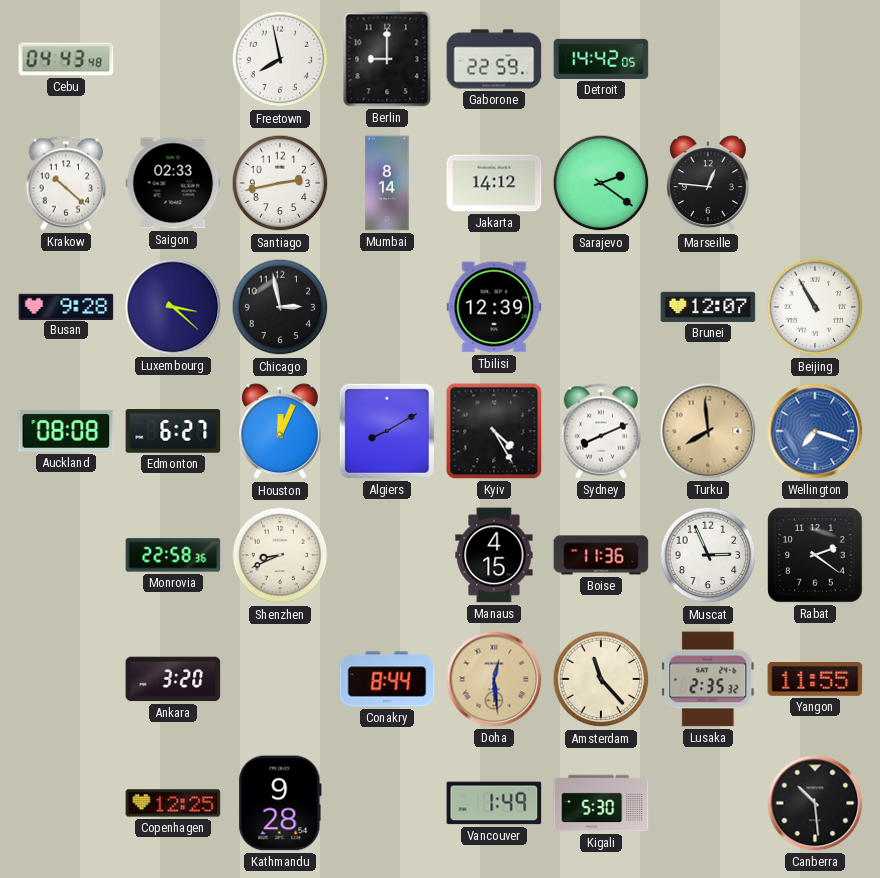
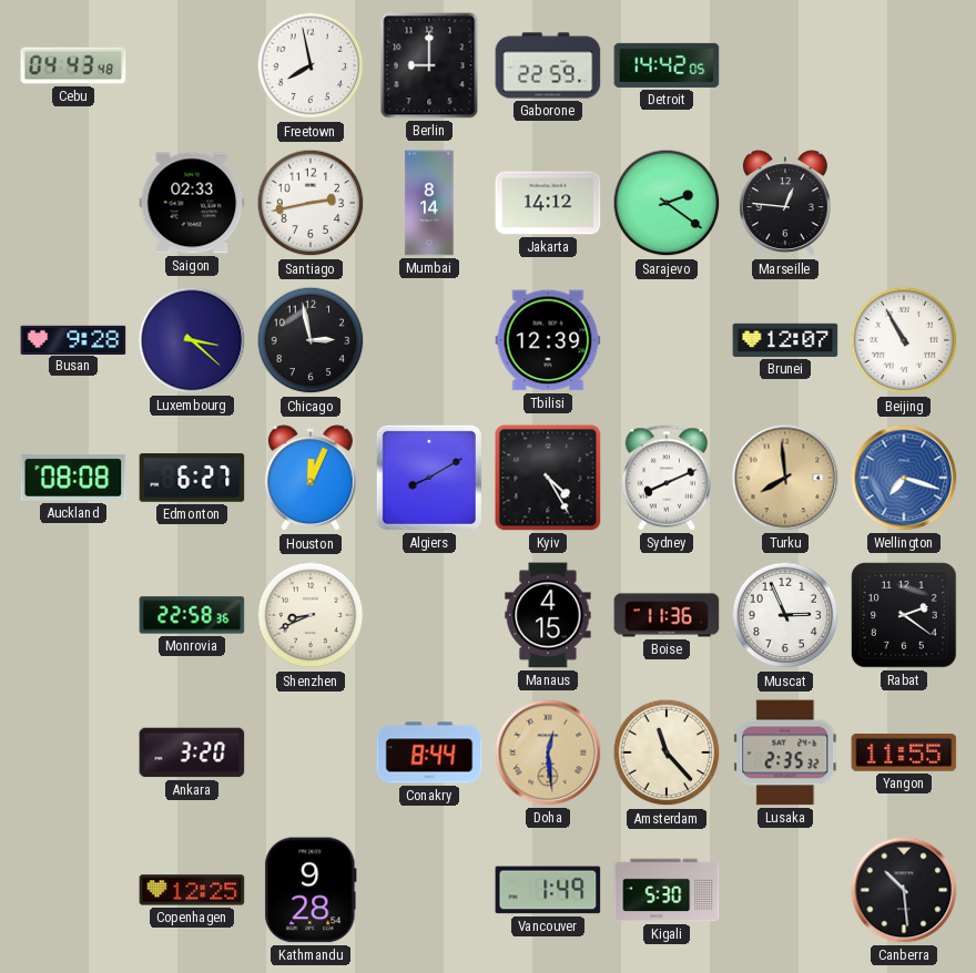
Krakow: 10:22 -> none
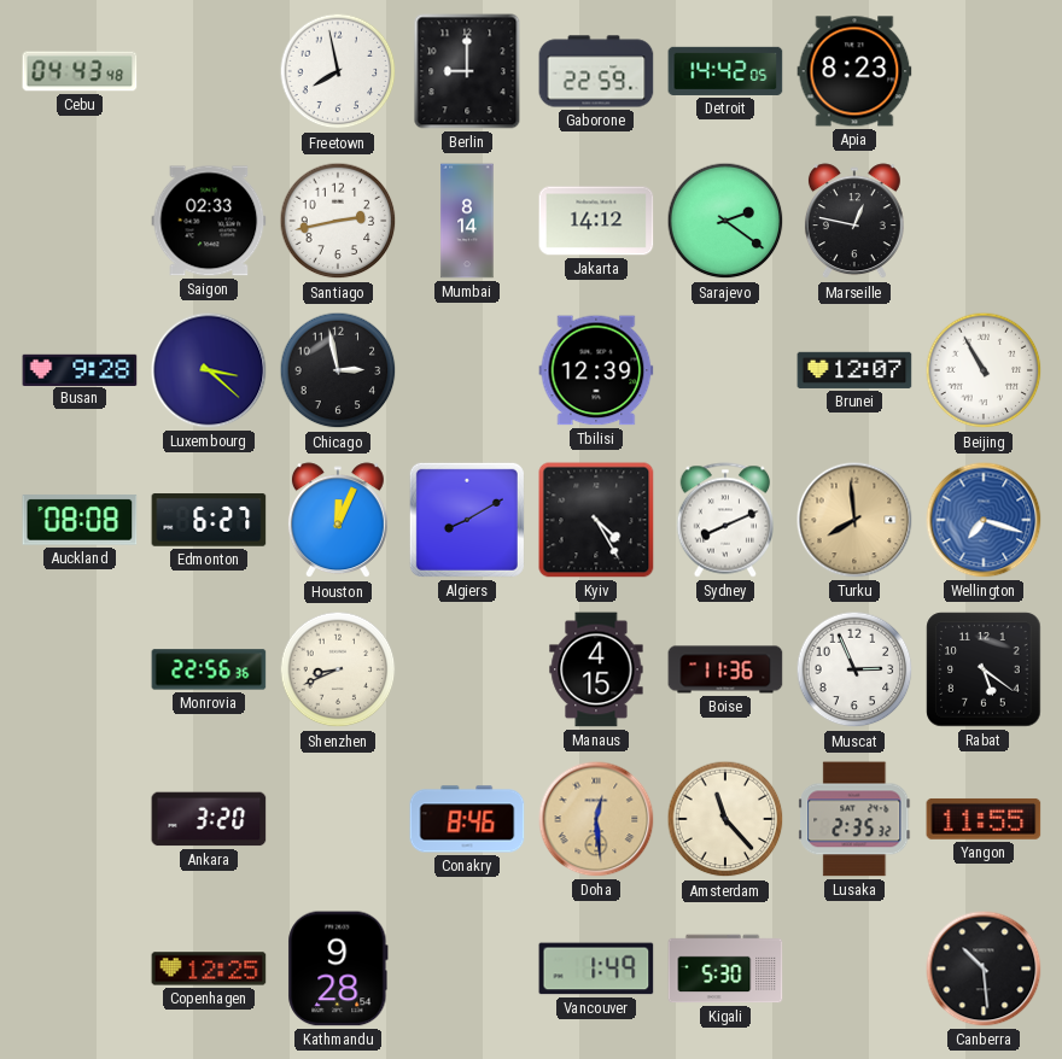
Apia: none -> 8:23
Marseille: 12:46 -> 12:47
Monrovia: 22:58 -> 22:56
Rabat: 2:21 -> 5:21
Conakry: 8:44 -> 8:46
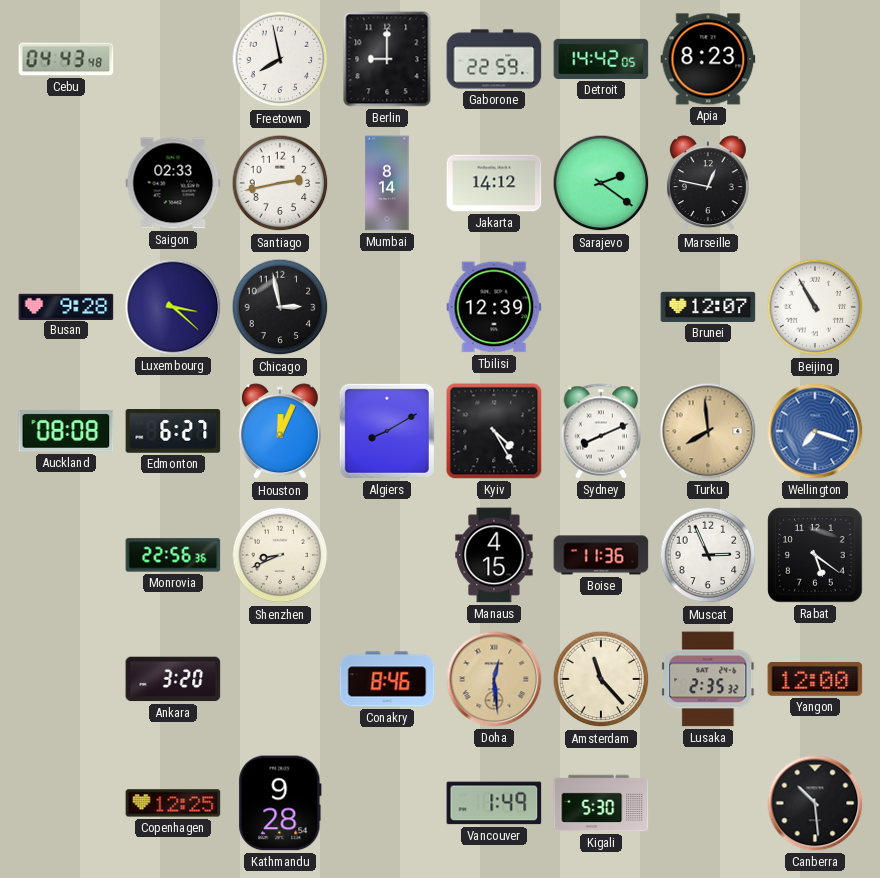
Yangon: 11:55 -> 12:00
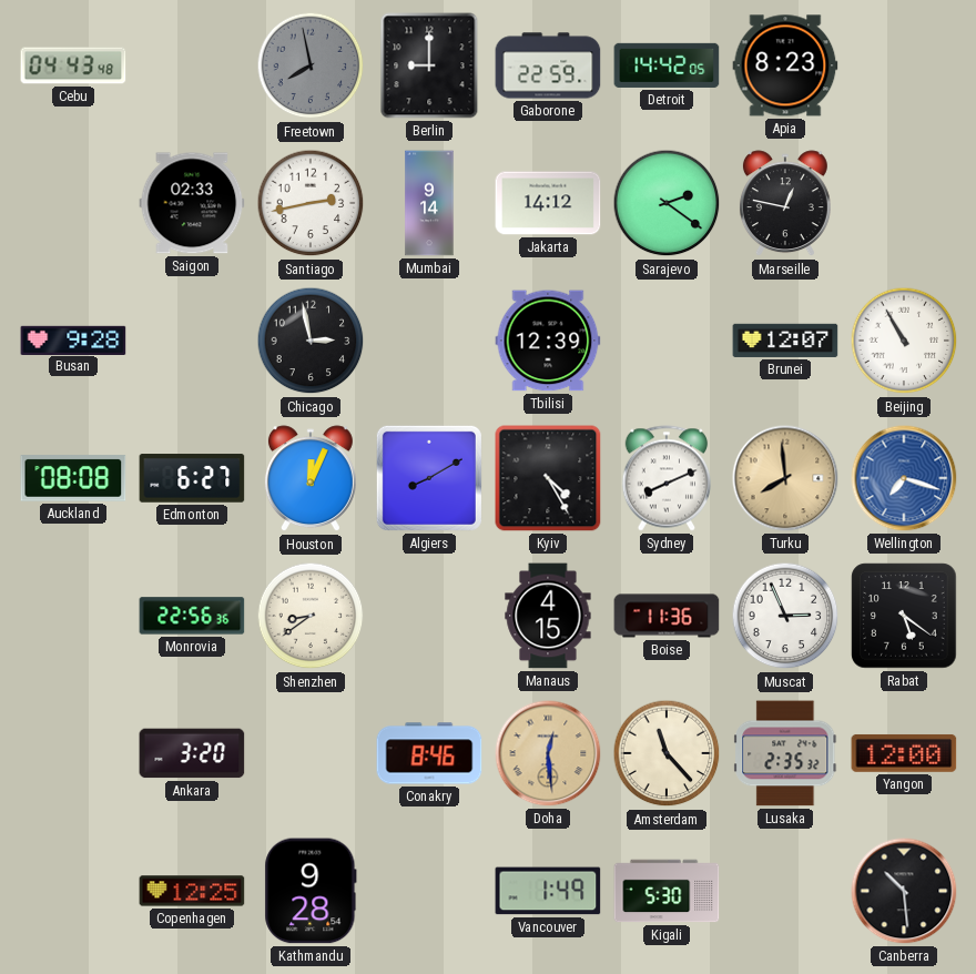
Freetown dial: white -> grey
Mumbai: 8:14 -> 9:14
Luxembourg: 3:22 -> none
Shenzhen: 8:41 -> 8:39
